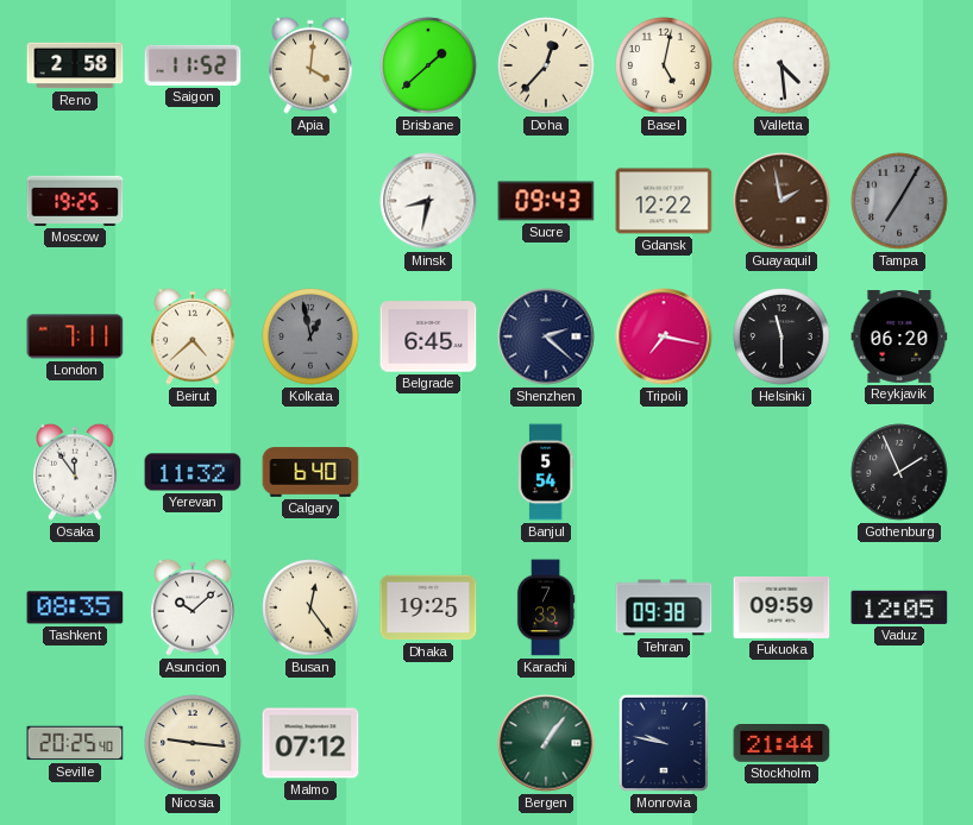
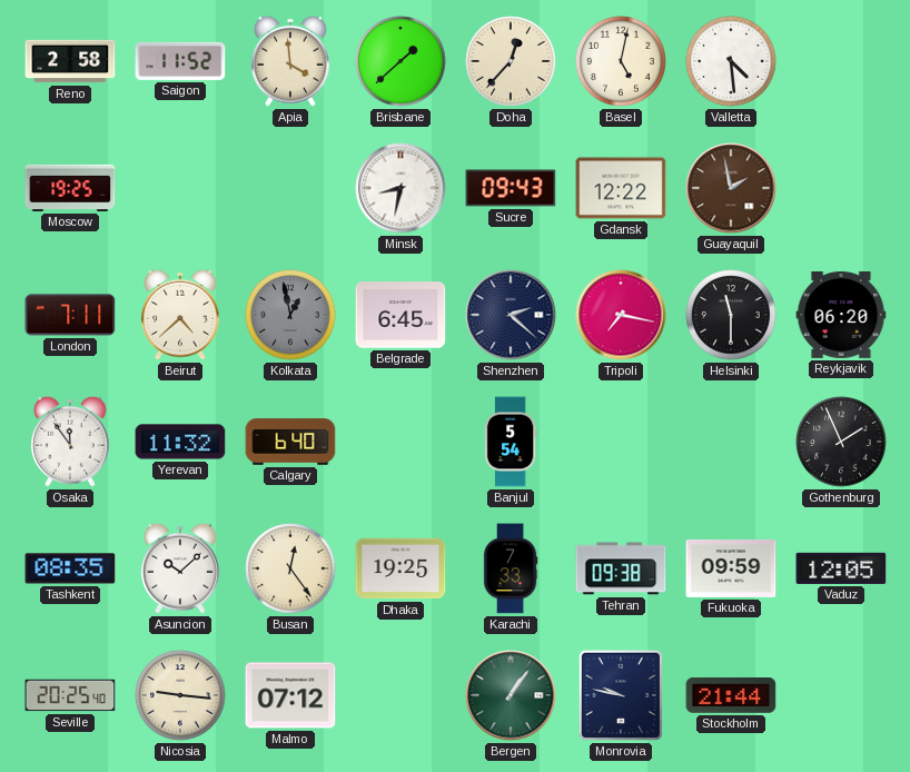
Apia: 4:01 -> 3:59
Tampa: 7:05 -> none
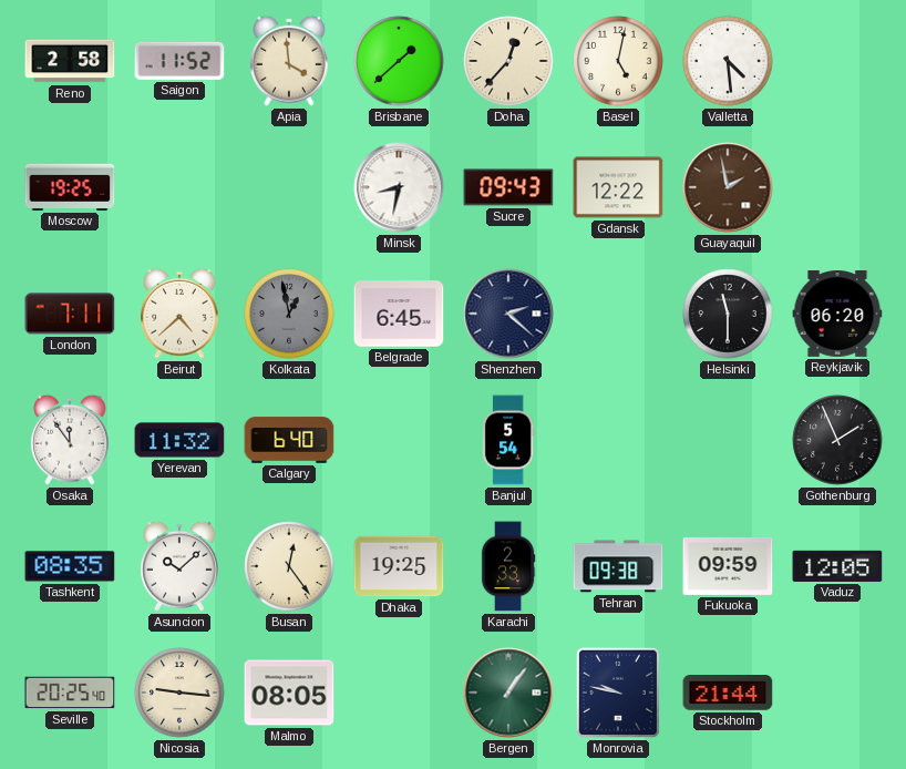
Tripoli: 7:17 -> none
Karachi: 7:33 -> 2:33
Malmo: 07:12 -> 08:05
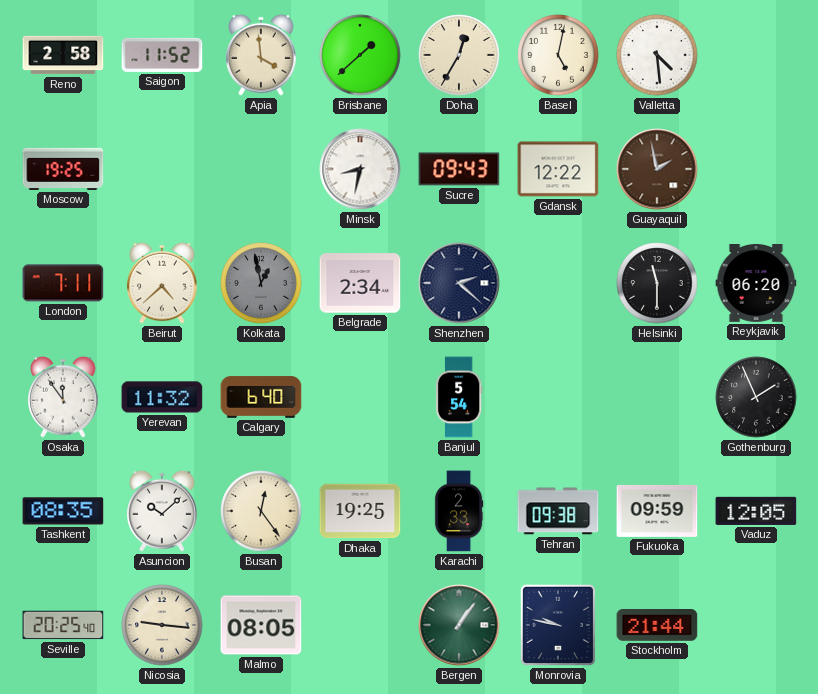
Doha: 12:37 -> 12:35
Belgrade: 6:45 -> 2:34
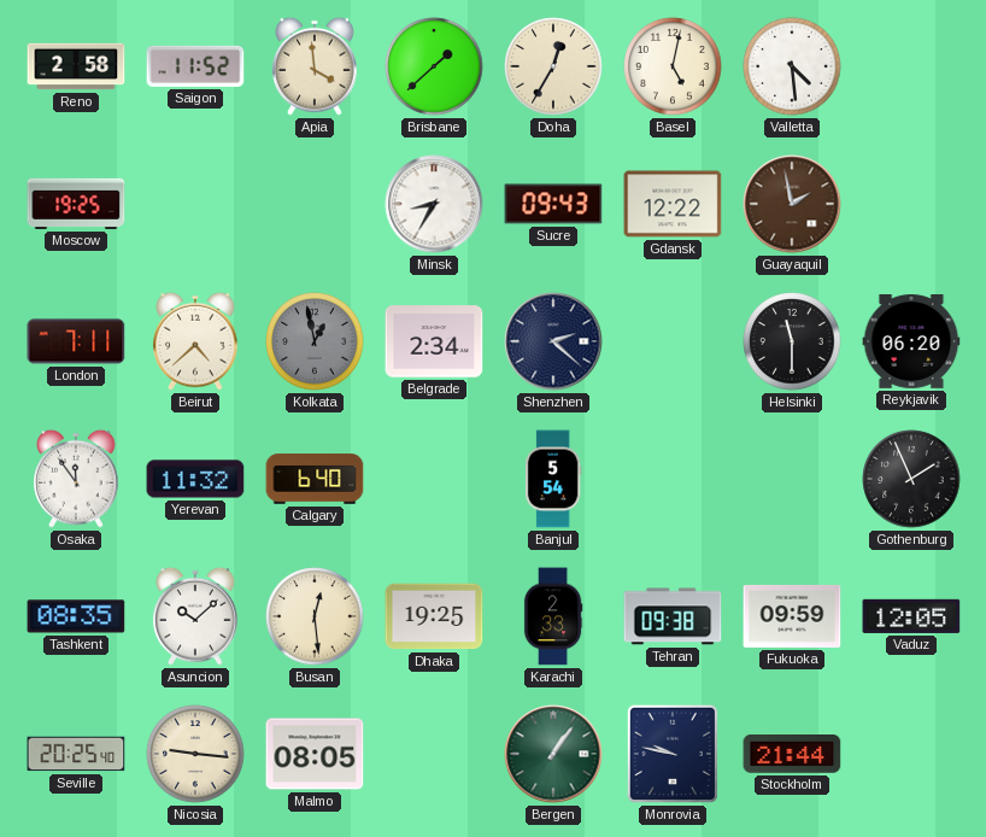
Minsk: 8:32 -> 8:35
Busan: 12:24 -> 12:29
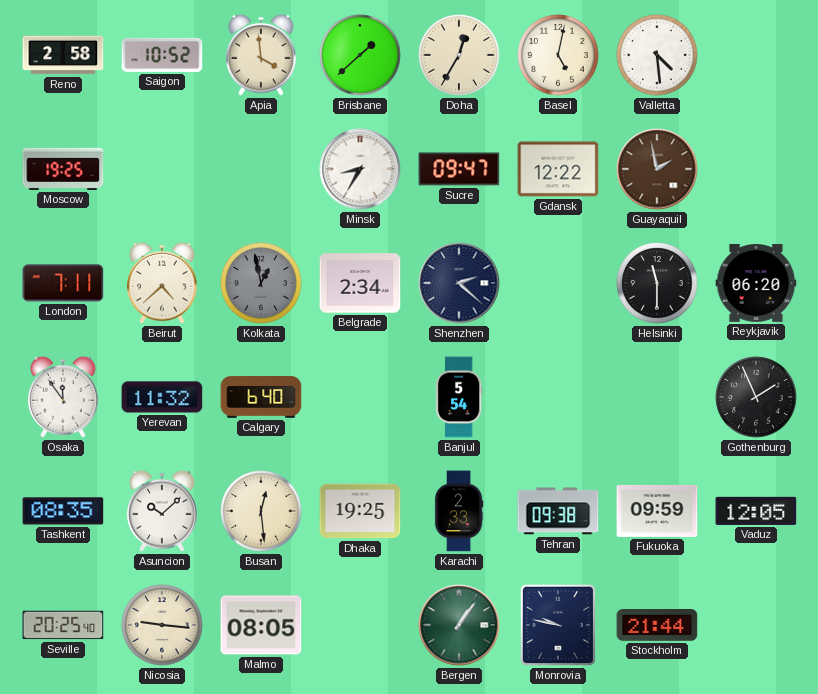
Saigon: 11:52 -> 10:52
Sucre: 09:43 -> 09:47
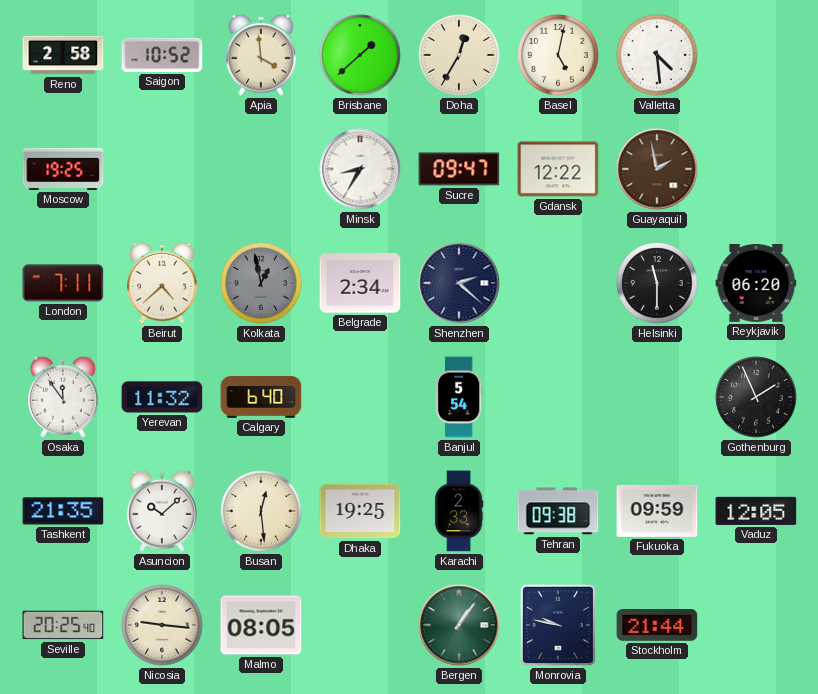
Tashkent: 08:35 -> 21:35
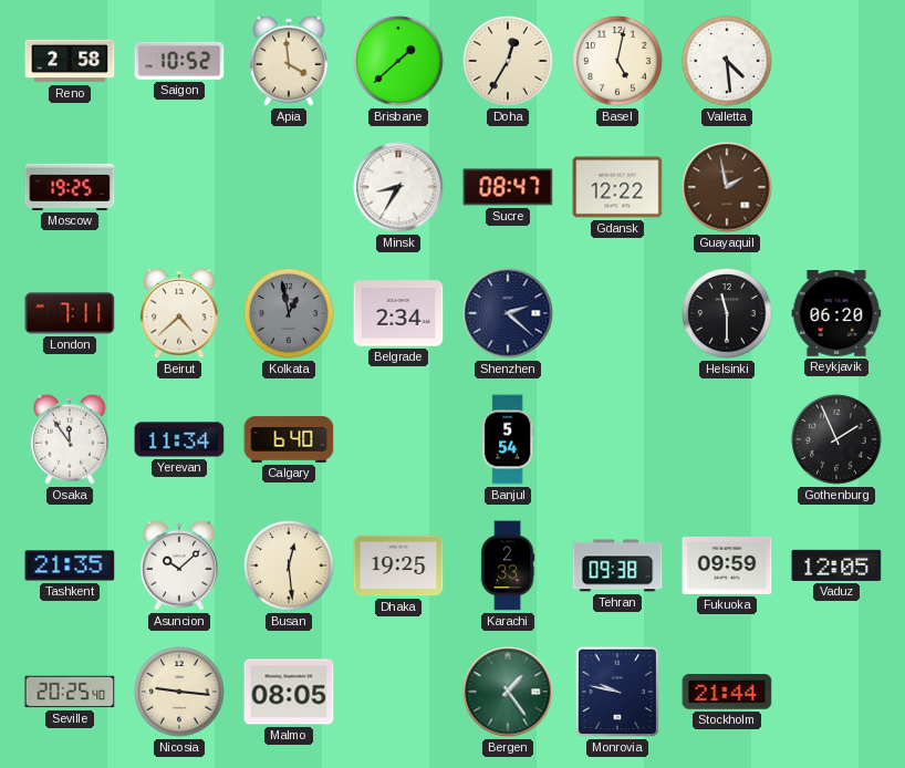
Sucre: 09:47 -> 08:47
Yerevan: 11:32 -> 11:34
Bergen: 1:06 -> 1:24
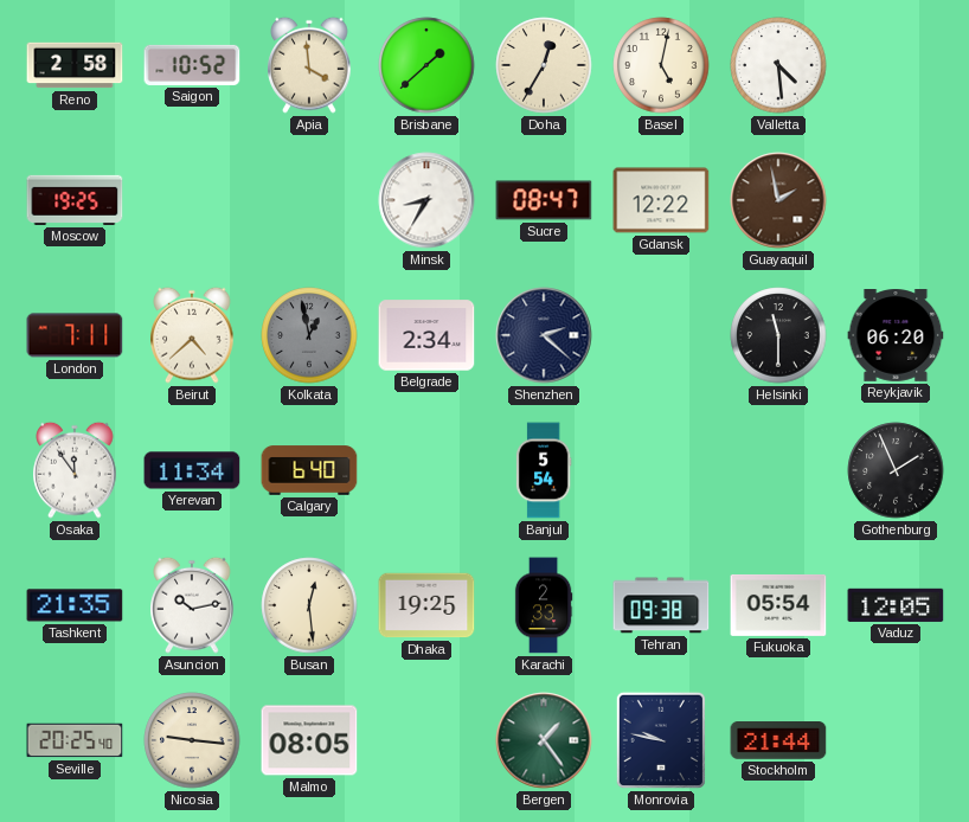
Asuncion: 10:08 -> 10:13
Fukuoka: 09:59 -> 05:54
